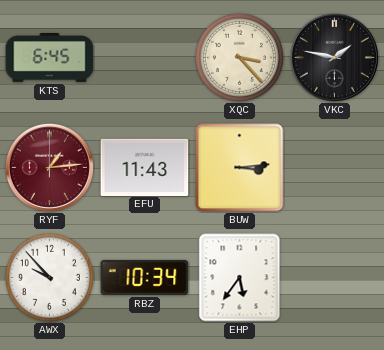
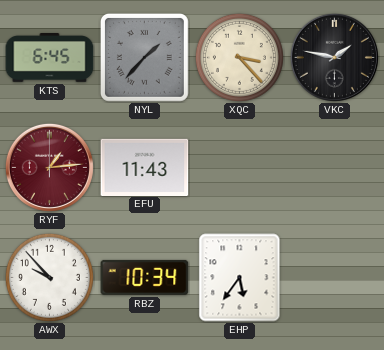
NYL: none -> 1:37
BUW: 3:14 -> none
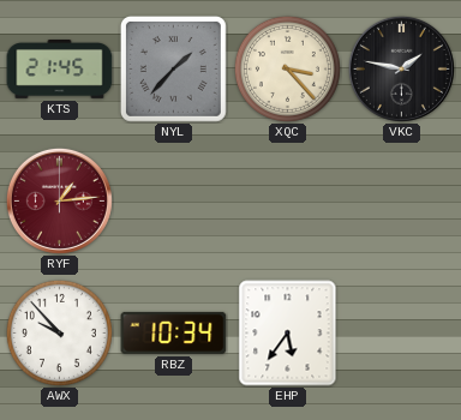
KTS: 6:45 -> 21:45
EFU: 11:43 -> none
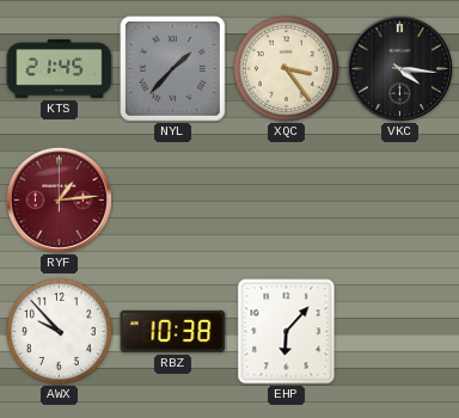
XQC: 3:23 -> 3:24
VKC: 1:47 -> 4:16
RBZ: 10:34 -> 10:38
EHP: 5:36 -> 6:07
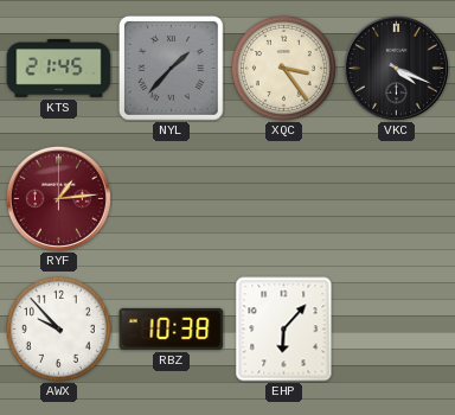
VKC: 4:16 -> 4:19
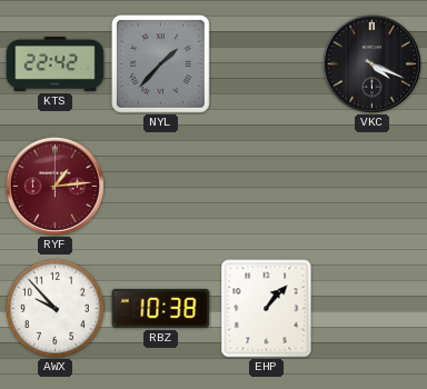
KTS: 21:45 -> 22:42
XQC: 3:24 -> none
EHP: 6:07 -> 1:07
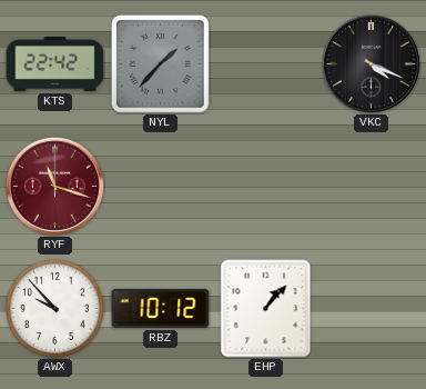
RYF: 1:14 -> 11:18
RBZ: 10:38 -> 10:12
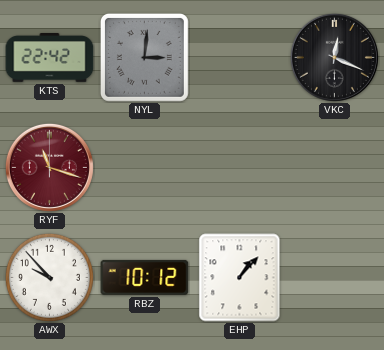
NYL: 1:37 -> 3:01
VKC: 4:19 -> 12:19
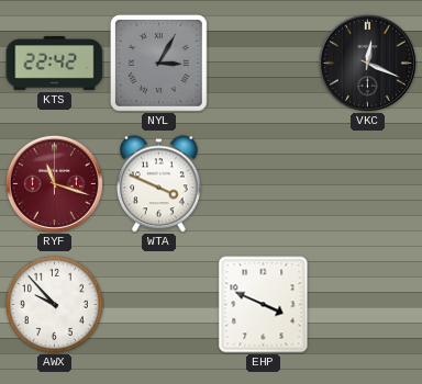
NYL: 3:01 -> 3:05
WTA: none -> 3:49
RBZ: 10:12 -> none
EHP: 1:07 -> 3:49
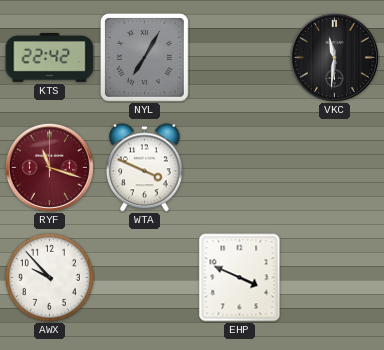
NYL: 3:05 -> 7:05
VKC: 12:19 -> 11:31
